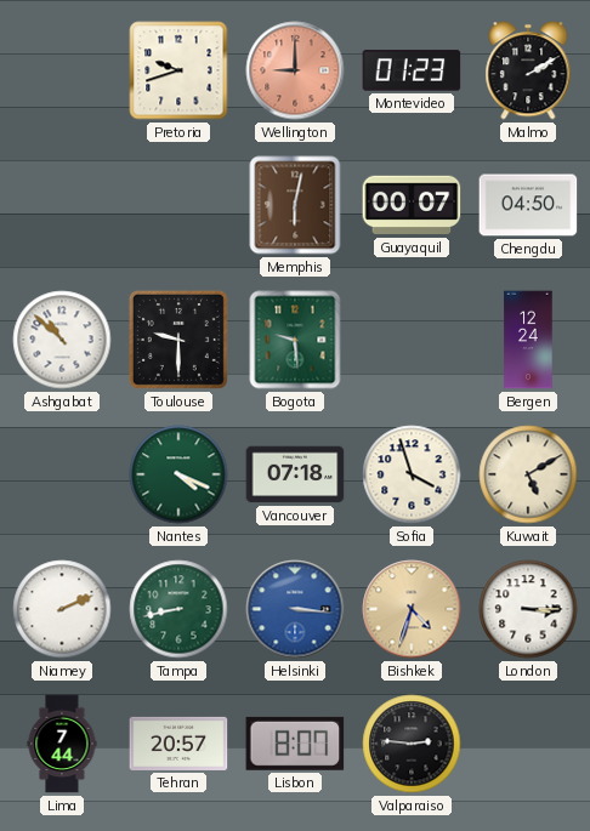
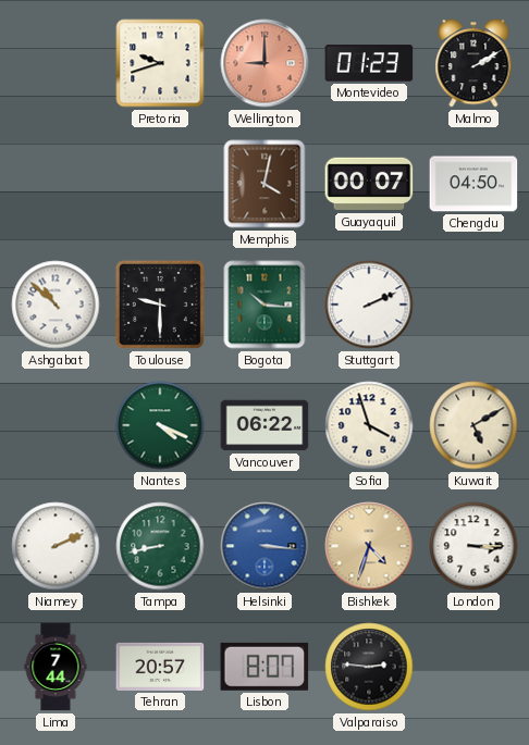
Memphis: 6:02 -> 4:02
Bogota: 9:29 -> 10:16
Stuttgart: none -> 2:11
Bergen: 12:24 -> none
Vancouver: 07:18 -> 06:22
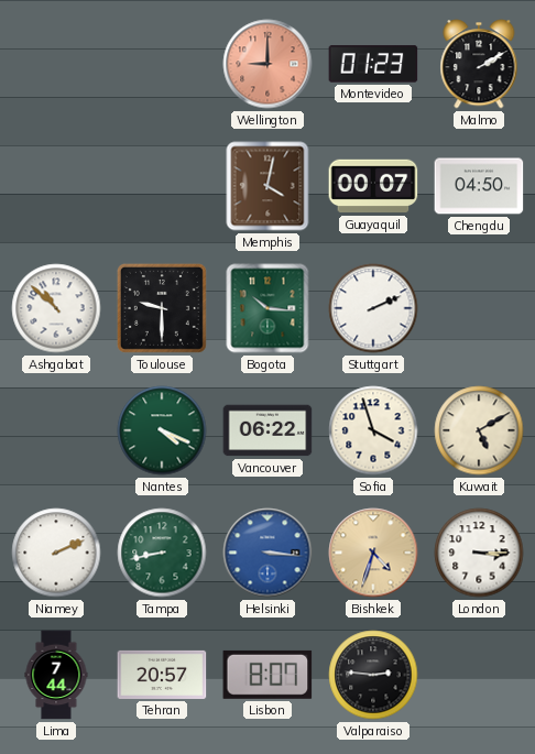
Pretoria: 9:42 -> none
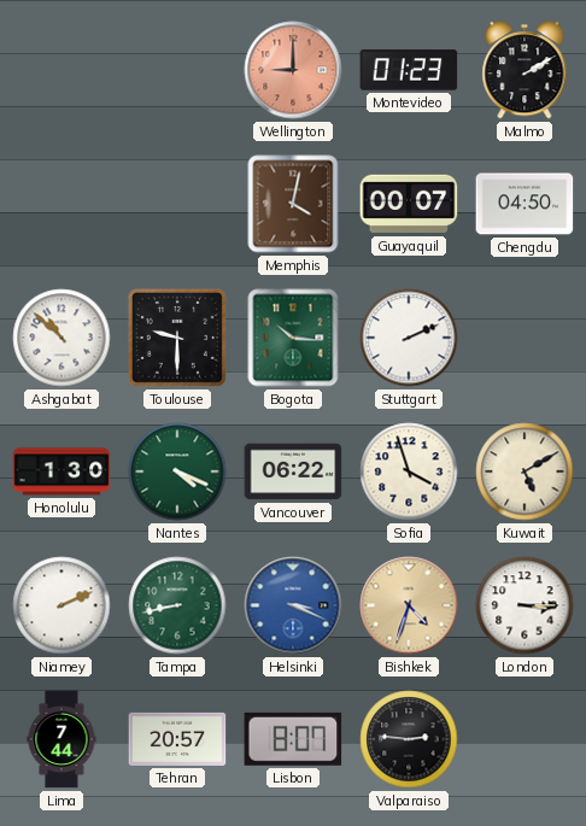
Honolulu: none -> 1:30
Helsinki: 3:16 -> 3:19
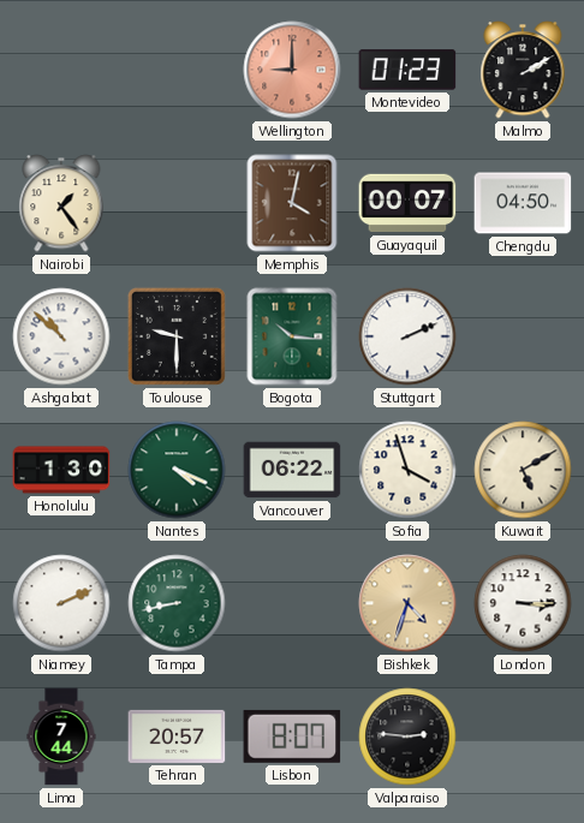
Nairobi: none -> 1:24
Helsinki: 3:19 -> none
